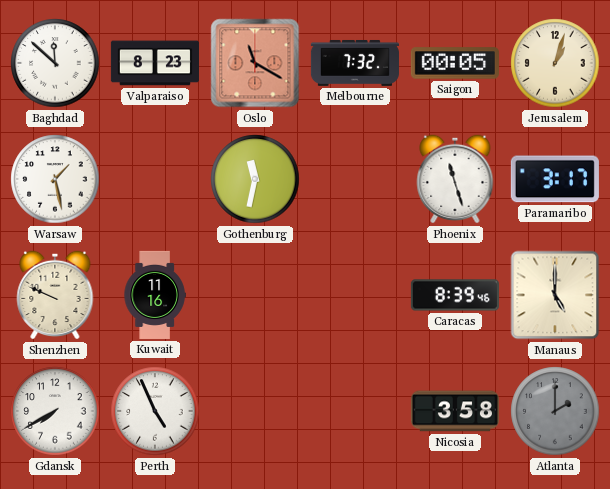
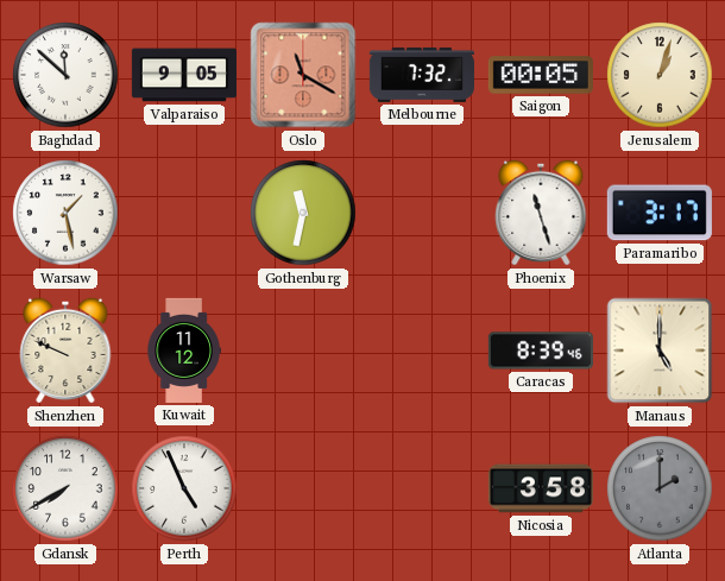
Valparaiso: 8:23 -> 9:05
Kuwait: 11:16 -> 11:12
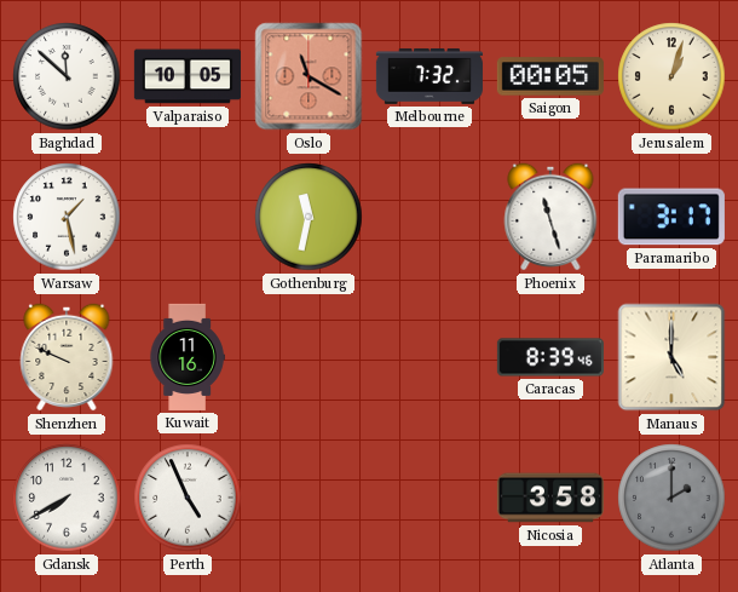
Valparaiso: 9:05 -> 10:05
Kuwait: 11:12 -> 11:16
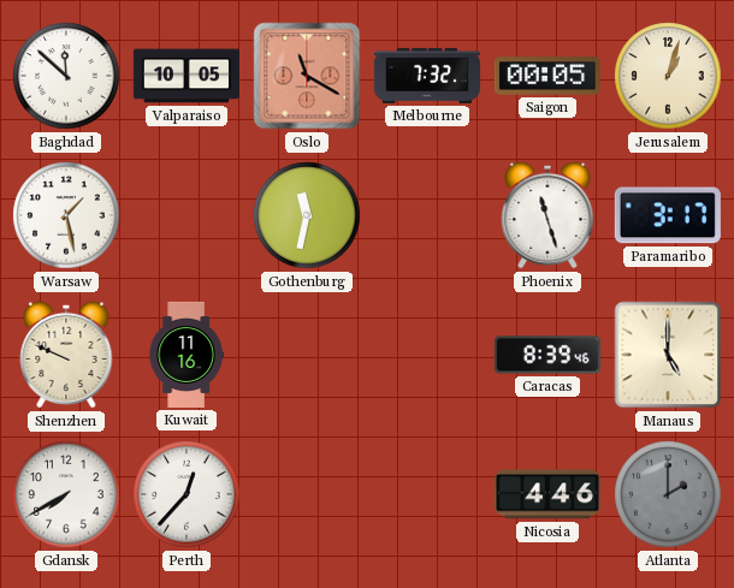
Perth: 4:56 -> 12:37
Nicosia: 3:58 -> 4:46
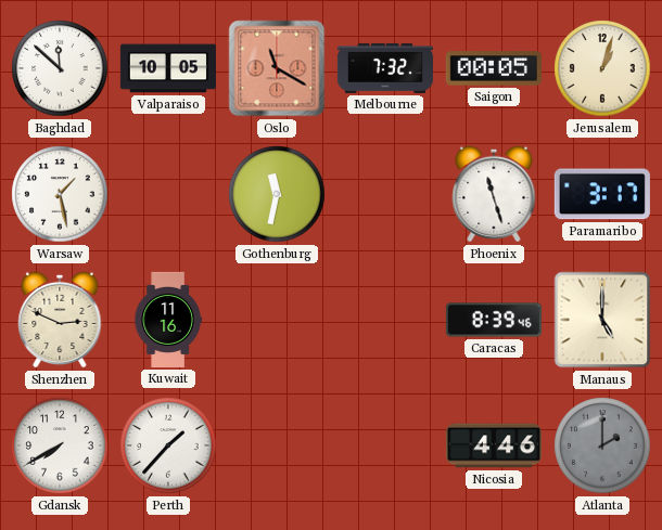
Shenzhen: 9:49 -> 2:49
Perth: 12:37 -> 1:37
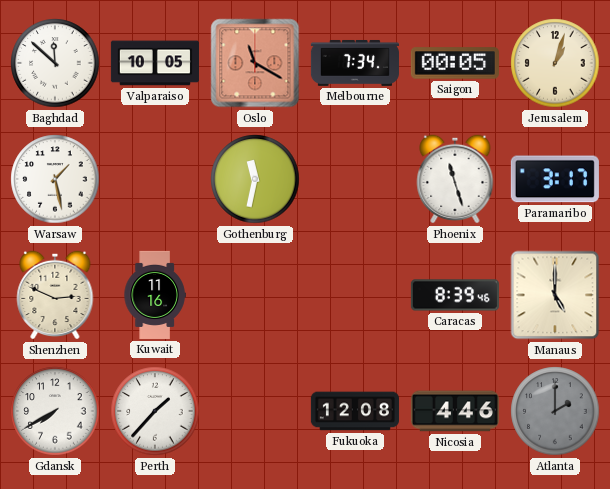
Melbourne: 7:32 -> 7:34
Fukuoka: none -> 12:08
